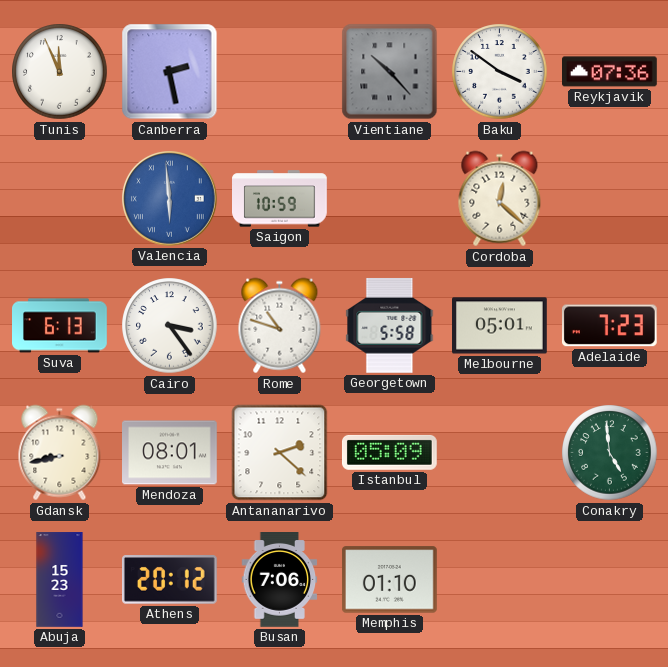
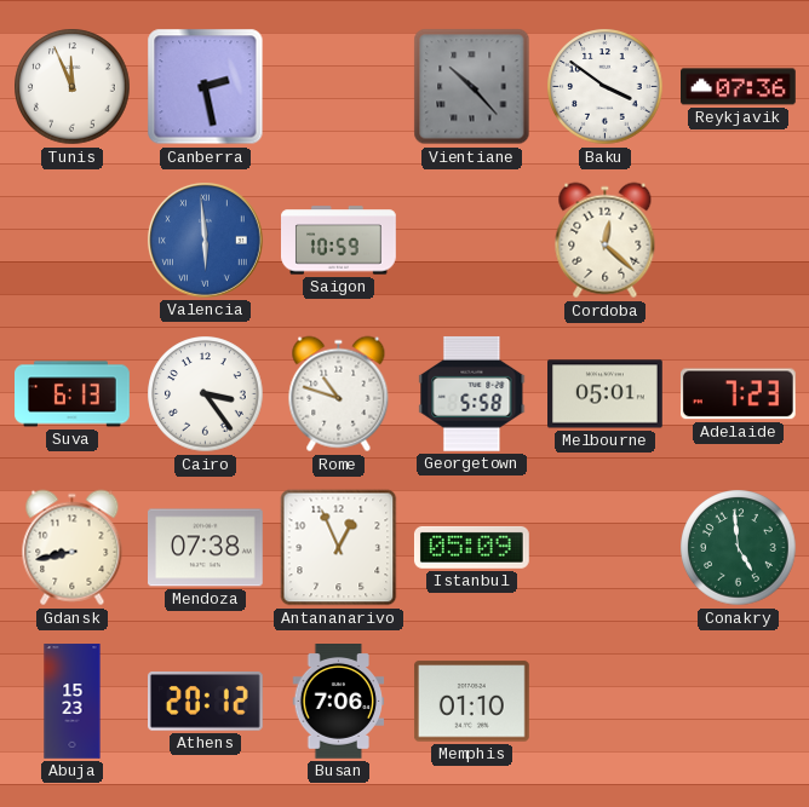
Mendoza: 08:01 -> 07:38
Antananarivo: 2:22 -> 12:56
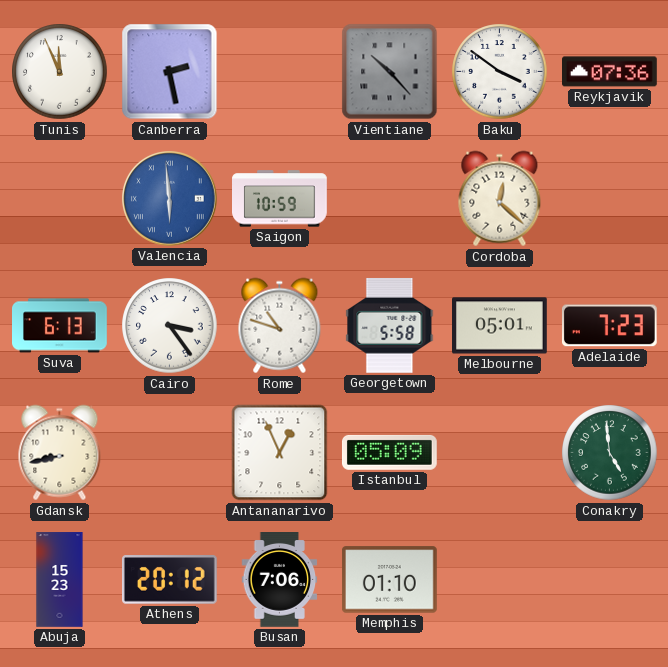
Mendoza: 07:38 -> none
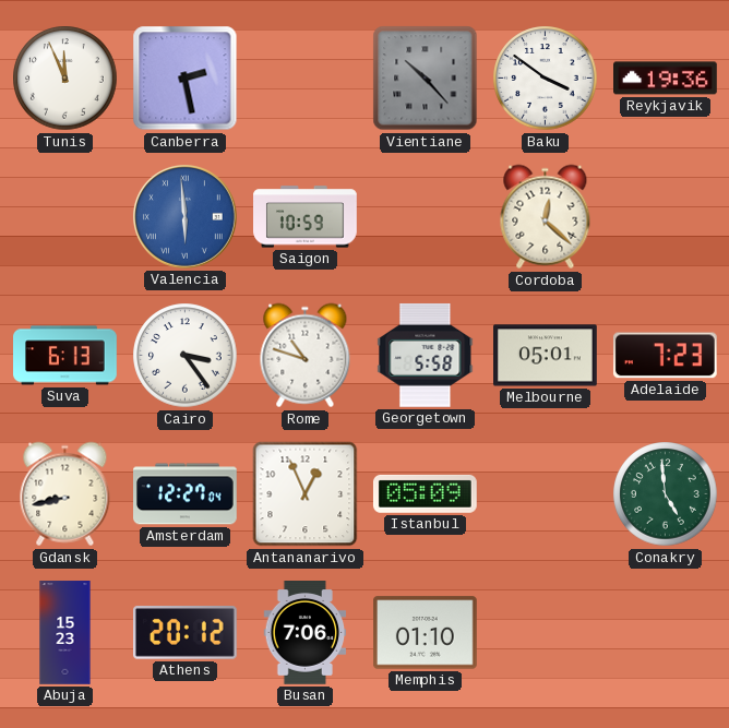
Reykjavik: 07:36 -> 19:36
Amsterdam: none -> 12:27
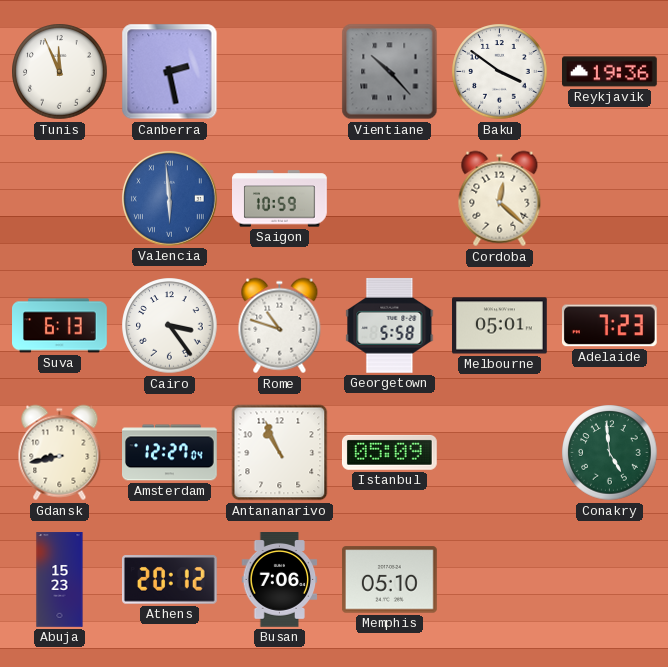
Antananarivo: 12:56 -> 10:56
Memphis: 01:10 -> 05:10
